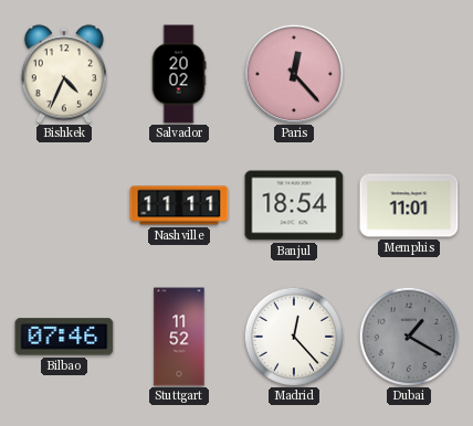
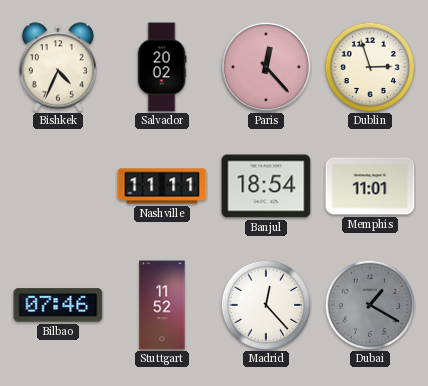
Dublin: none -> 2:57
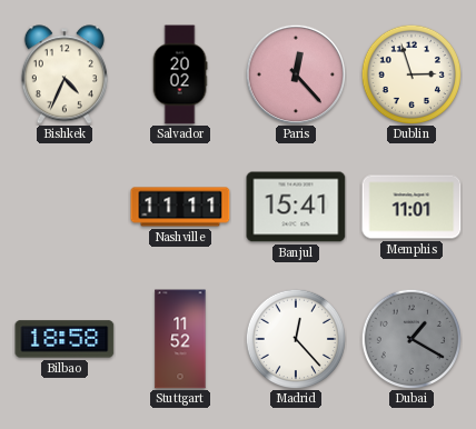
Banjul: 18:54 -> 15:41
Bilbao: 07:46 -> 18:58
